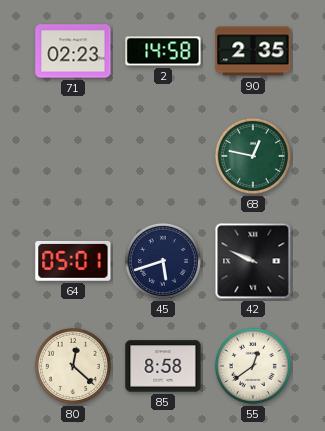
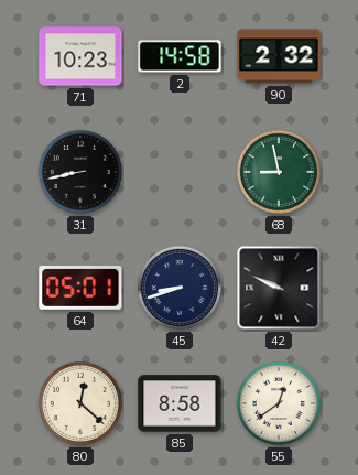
71: 02:23 -> 10:23
90: 2:35 -> 2:32
31: none -> 8:43
68: 12:47 -> 8:58
45: 5:42 -> 8:42
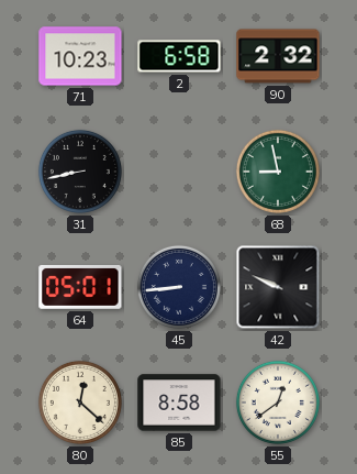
2: 14:58 -> 6:58
45: 8:42 -> 8:44
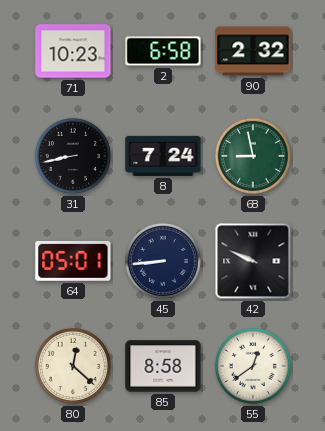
8: none -> 7:24
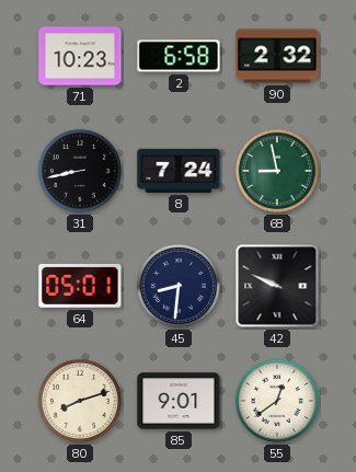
45: 8:44 -> 8:31
80: 12:22 -> 8:12
85: 8:58 -> 9:01
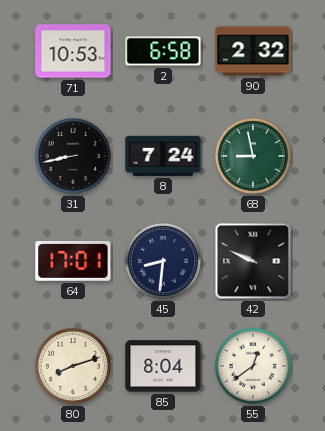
71: 10:23 -> 10:53
64: 05:01 -> 17:01
85: 9:01 -> 8:04
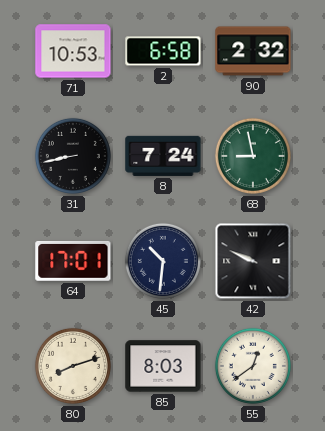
45: 8:31 -> 10:31
85: 8:04 -> 8:03
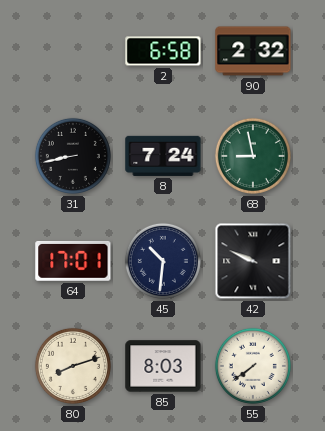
71: 10:53 -> none
55: 12:39 -> 7:39
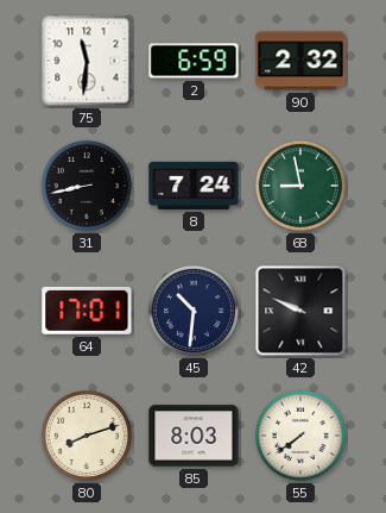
75: none -> 11:31
2: 6:58 -> 6:59
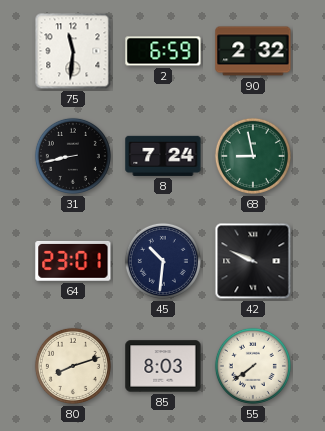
64: 17:01 -> 23:01
